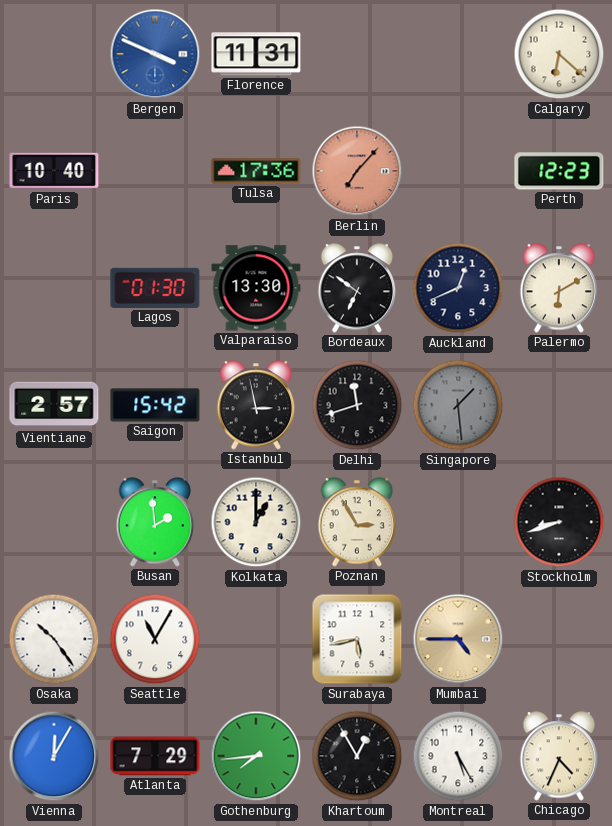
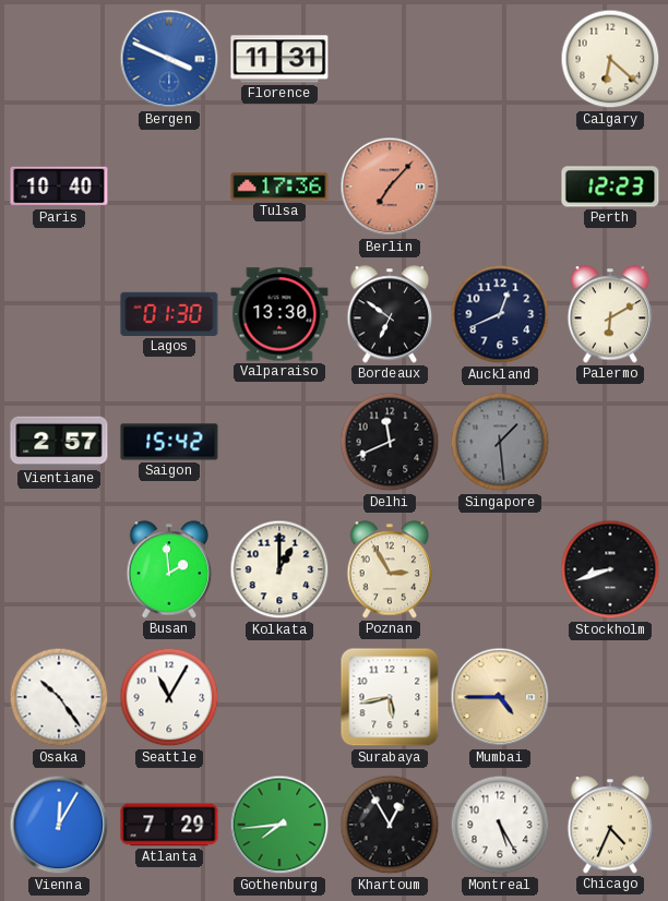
Istanbul: 2:58 -> none
Delhi: 11:42 -> 11:41
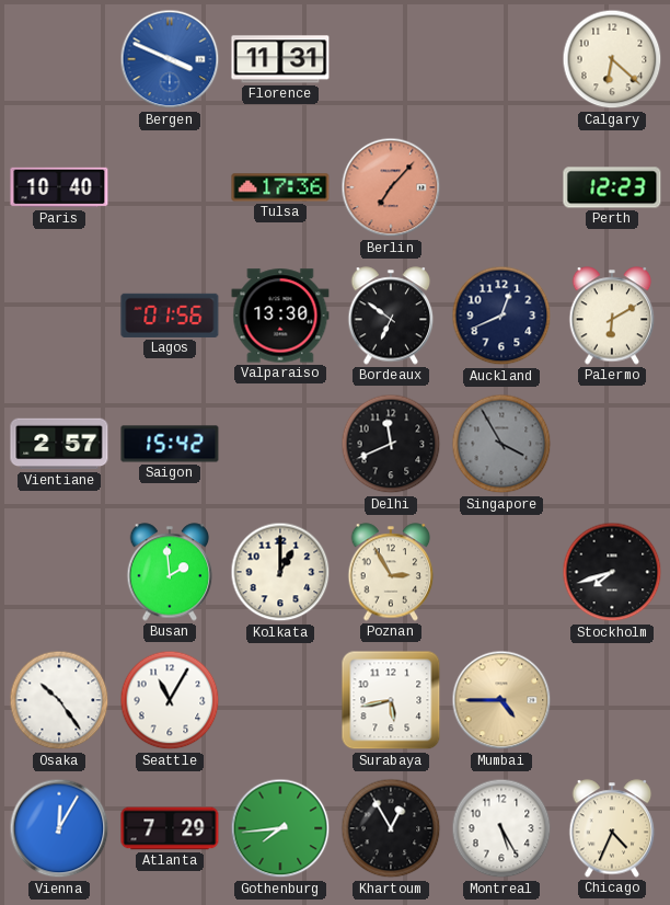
Lagos: 01:30 -> 01:56
Singapore: 1:29 -> 3:55
Stockholm: 8:42 -> 7:42
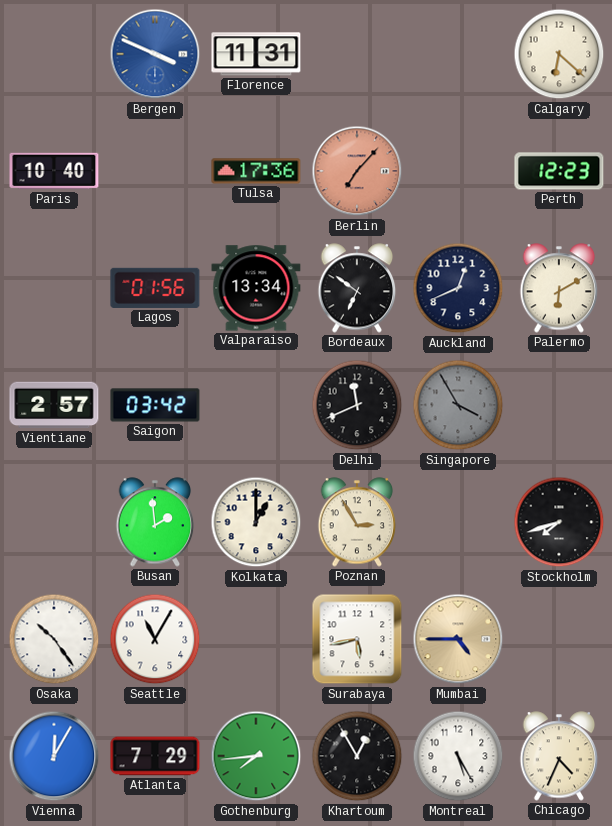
Valparaiso: 13:30 -> 13:34
Saigon: 15:42 -> 03:42
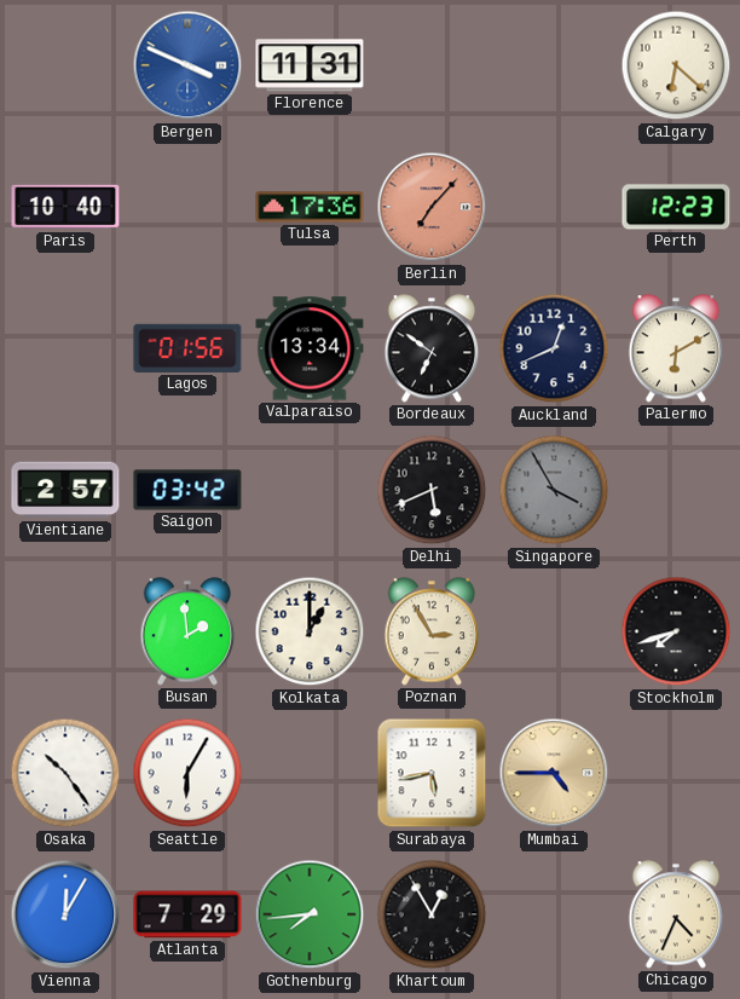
Delhi: 11:41 -> 5:41
Seattle: 11:05 -> 6:05
Montreal: 5:25 -> none
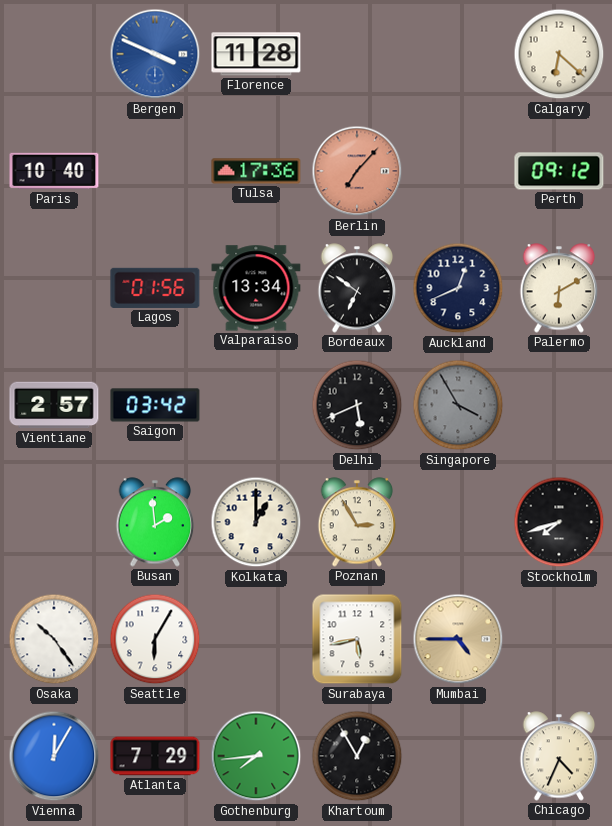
Florence: 11:31 -> 11:28
Perth: 12:23 -> 09:12
